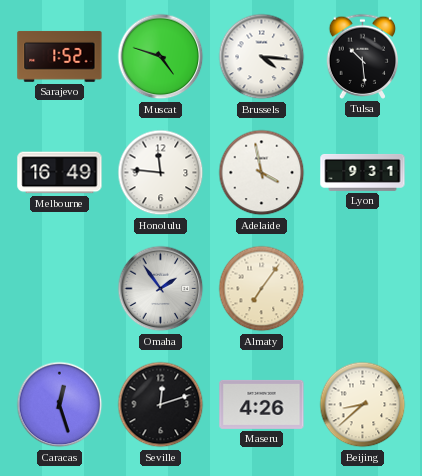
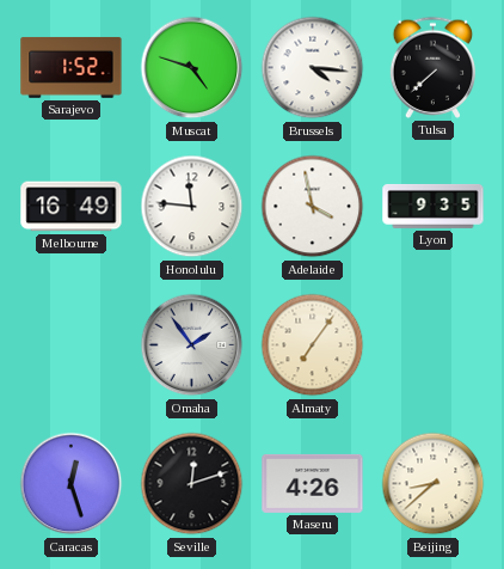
Tulsa: 10:29 -> 7:38
Lyon: 9:31 -> 9:35
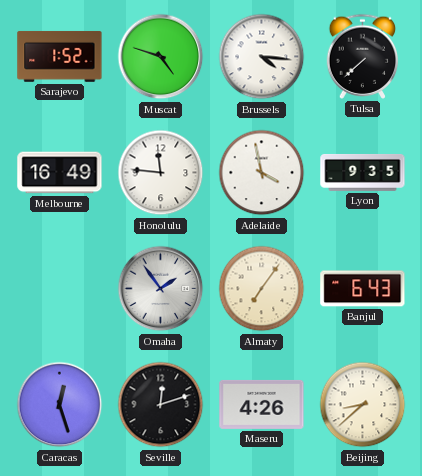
Banjul: none -> 6:43
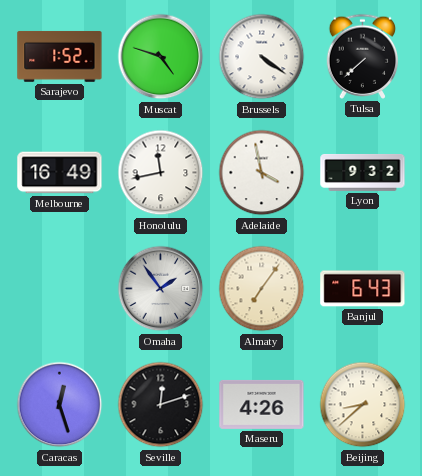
Brussels: 4:16 -> 4:21
Honolulu: 11:46 -> 11:43
Lyon: 9:35 -> 9:32
